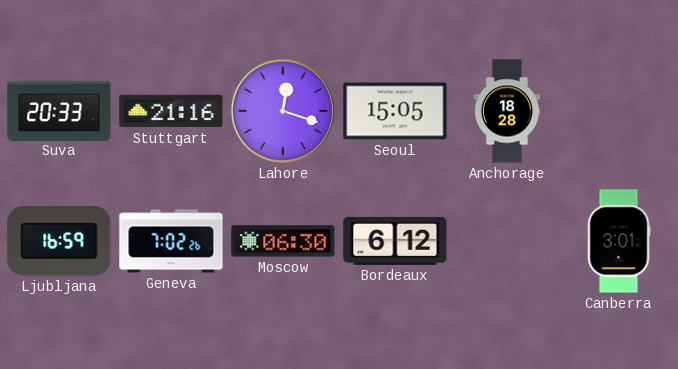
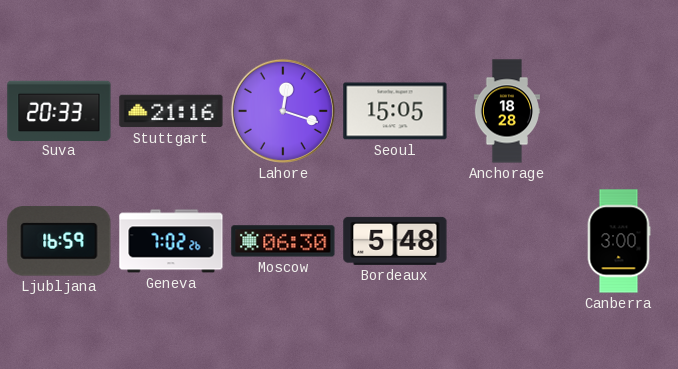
Bordeaux: 6:12 -> 5:48
Canberra: 3:01 -> 3:00
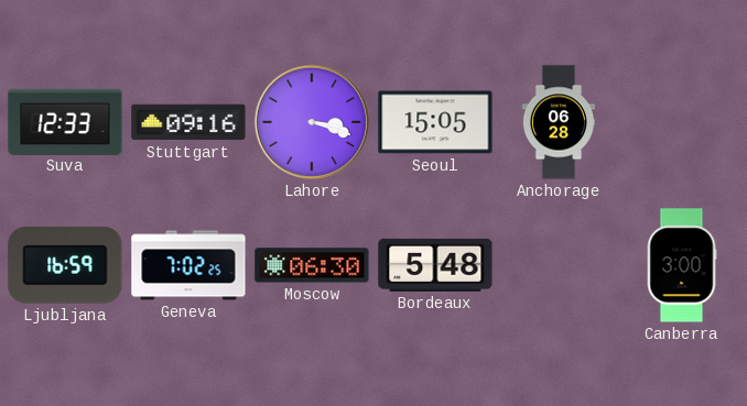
Suva: 20:33 -> 12:33
Stuttgart: 21:16 -> 09:16
Lahore: 12:18 -> 3:18
Anchorage: 18:28 -> 06:28
Geneva: 7:02:26 -> 7:02:25
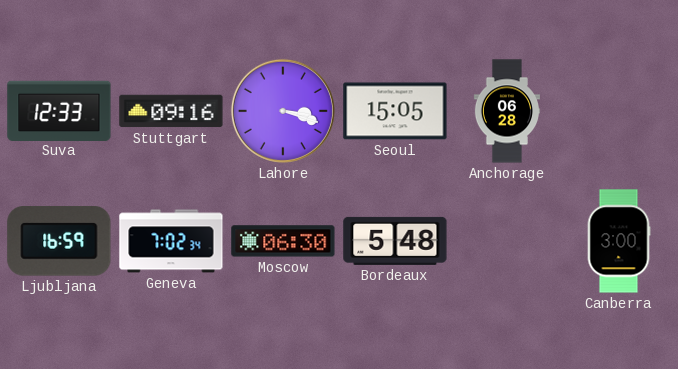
Geneva: 7:02:25 -> 7:02:34
